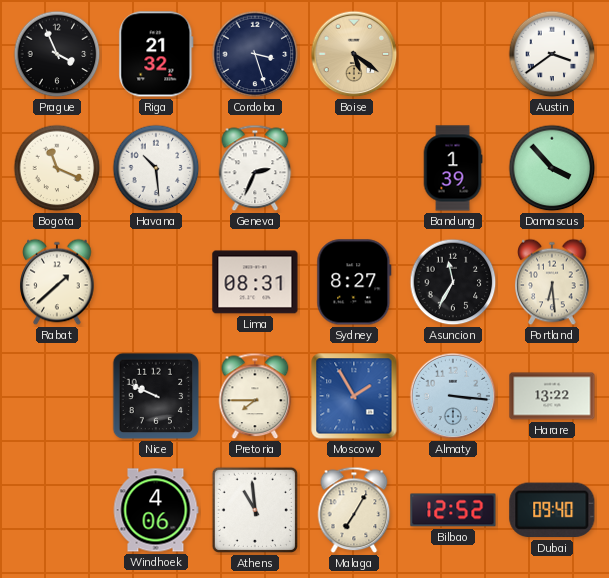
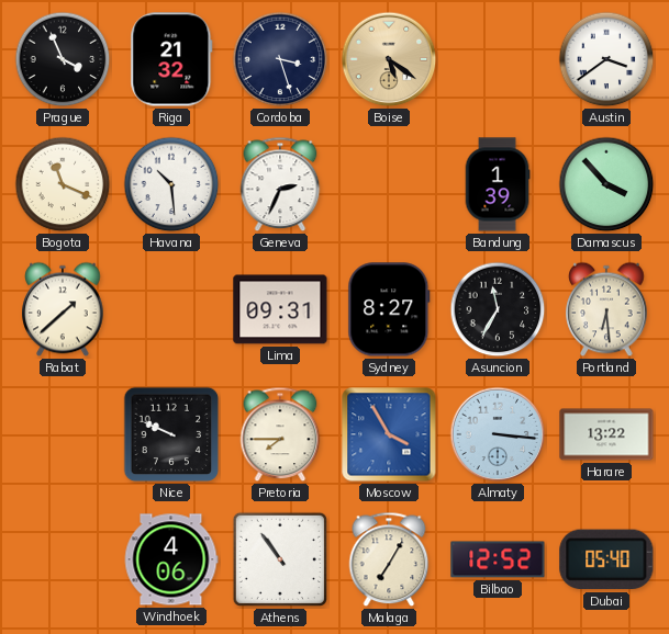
Lima: 08:31 -> 09:31
Moscow: 1:55 -> 3:55
Athens: 10:59 -> 10:54
Dubai: 09:40 -> 05:40
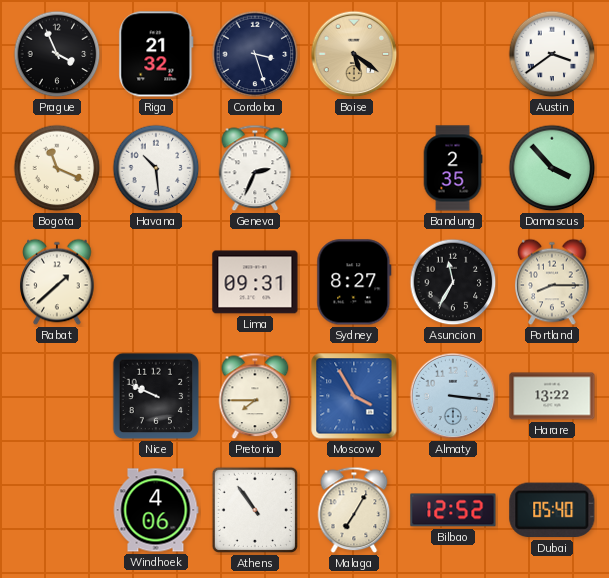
Bandung: 1:39 -> 2:35
Portland: 6:29 -> 8:15
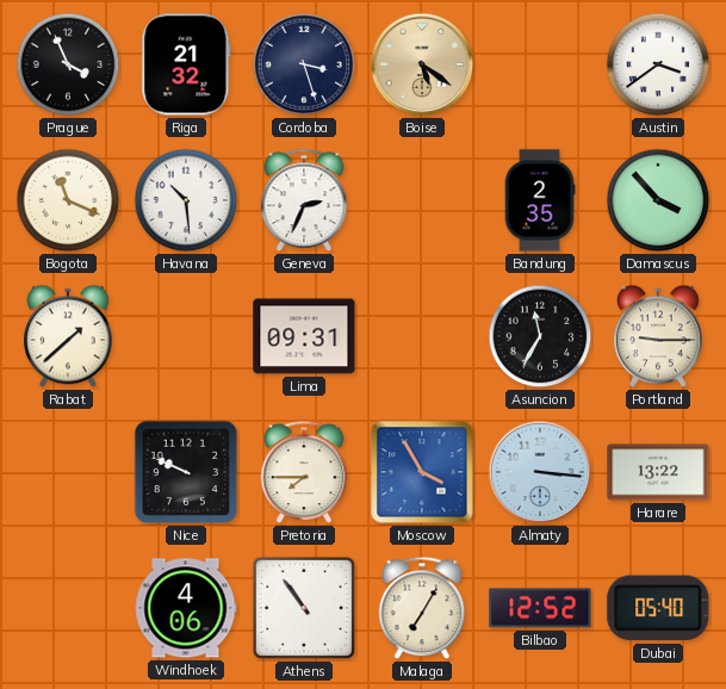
Sydney: 8:27 -> none
Portland: 8:15 -> 9:15
